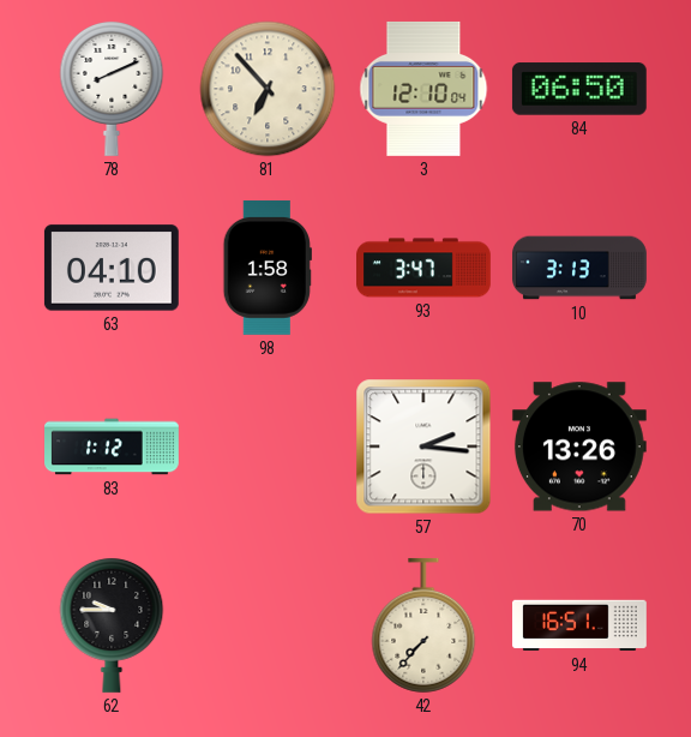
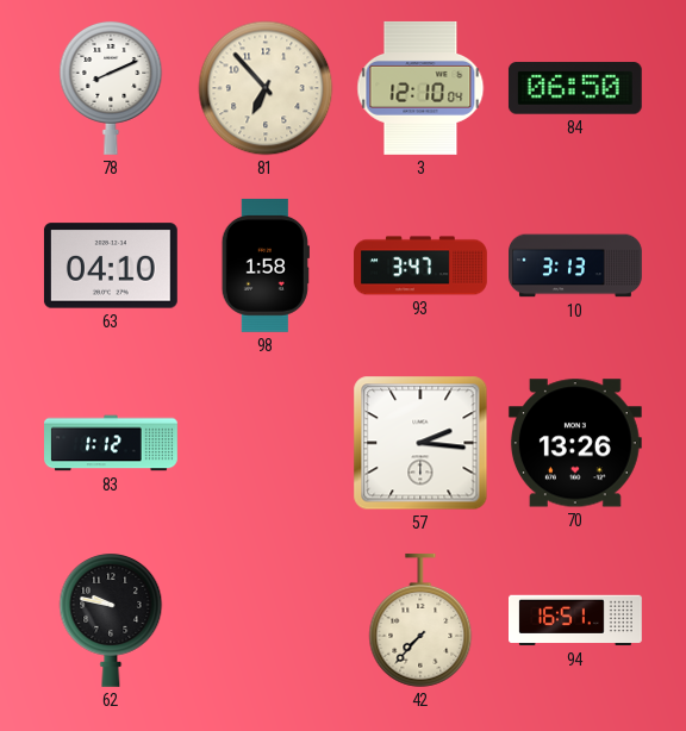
62: 9:45 -> 9:47
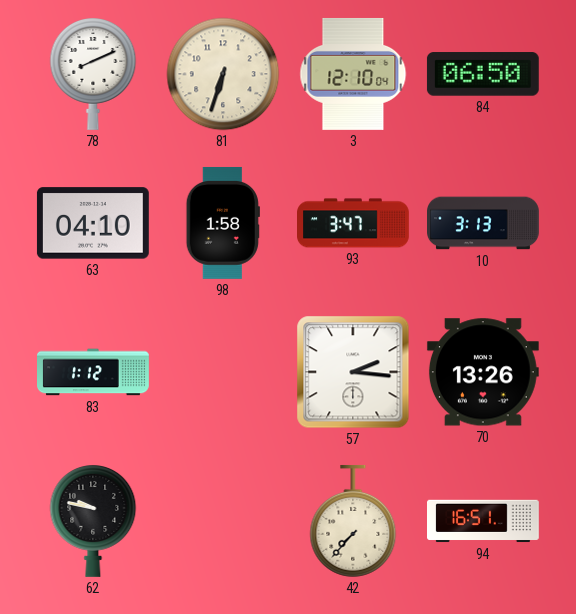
81: 6:53 -> 6:33
